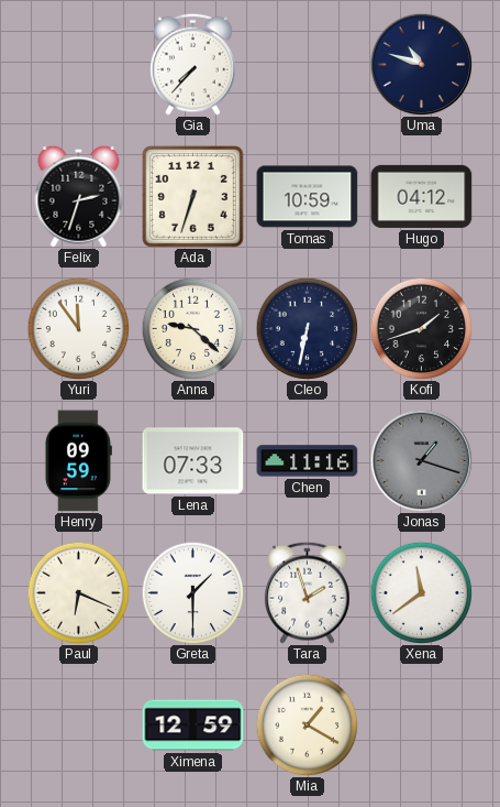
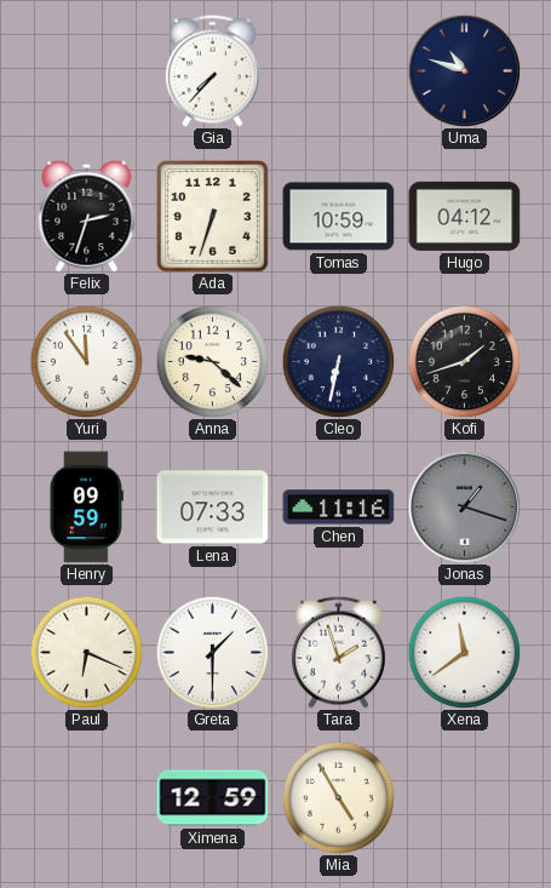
Mia: 1:20 -> 4:55
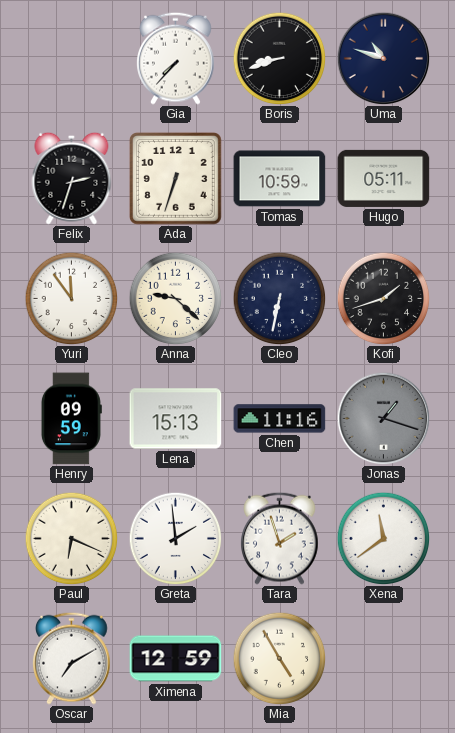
Boris: none -> 8:42
Hugo: 04:12 -> 05:11
Lena: 07:33 -> 15:13
Greta: 1:30 -> 1:59
Oscar: none -> 7:10
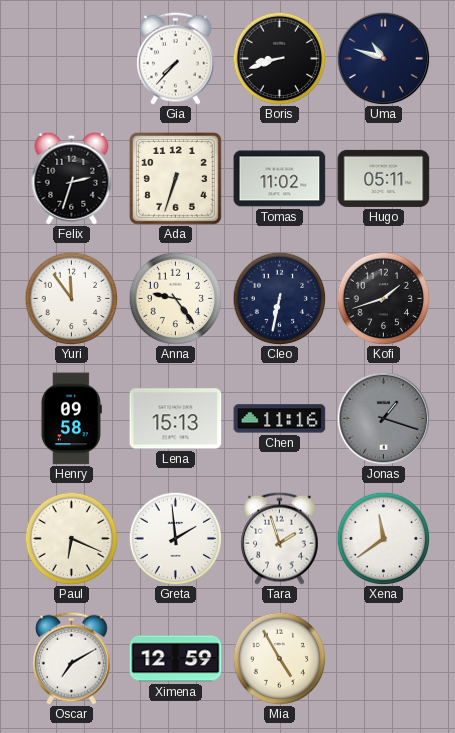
Tomas: 10:59 -> 11:02
Anna: 9:22 -> 9:24
Henry: 09:59 -> 09:58
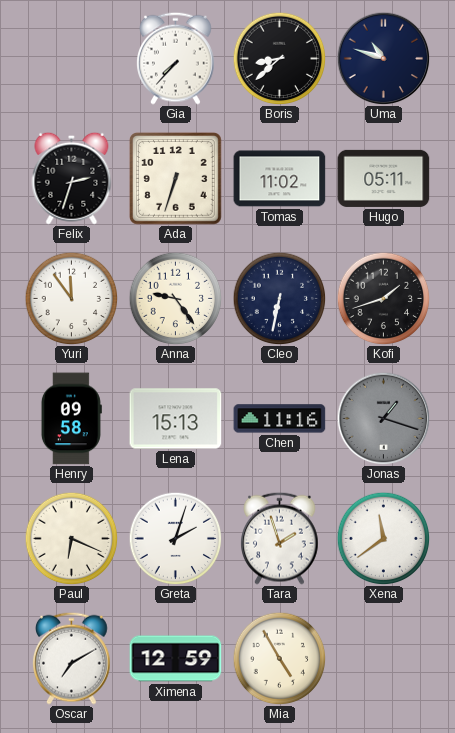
Boris: 8:42 -> 8:38
Greta: 1:59 -> 2:03
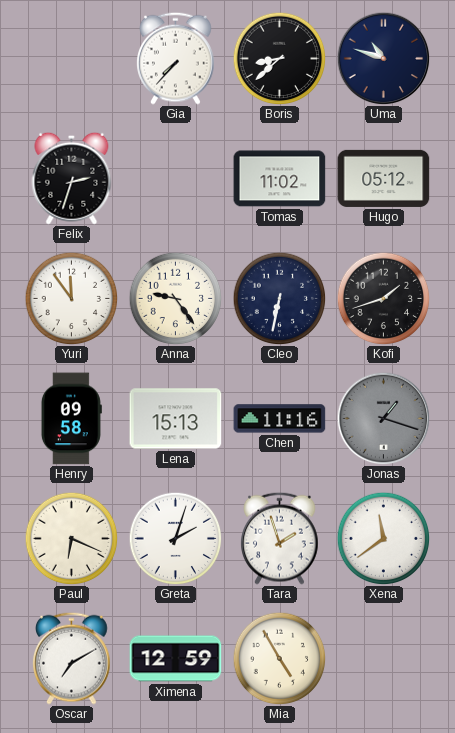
Ada: 6:33 -> none
Hugo: 05:11 -> 05:12
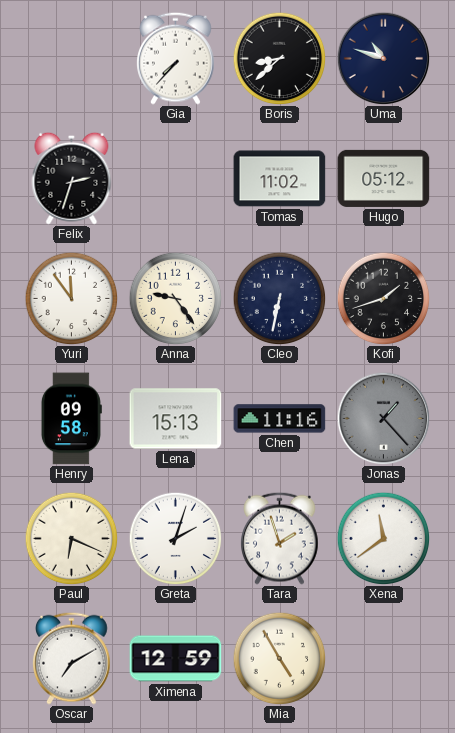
Jonas: 1:18 -> 1:23
